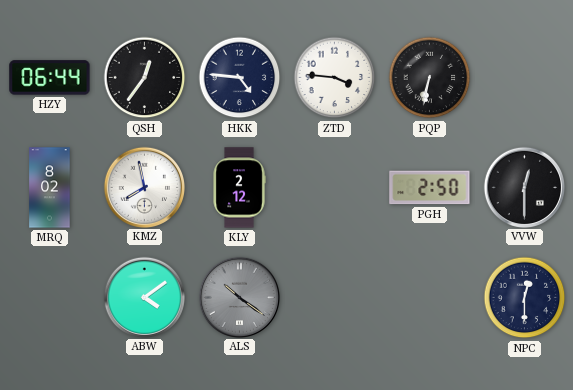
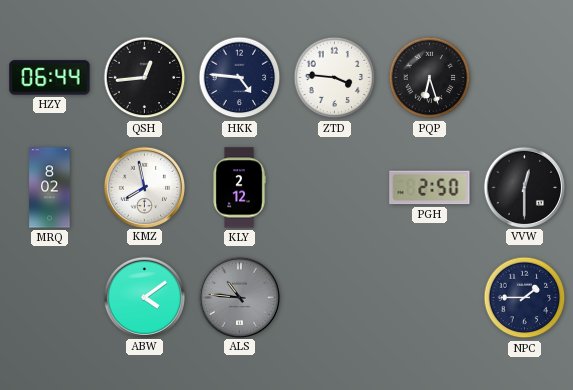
QSH: 12:36 -> 12:44
PQP: 6:32 -> 6:27
ALS: 10:21 -> 10:46
NPC: 12:30 -> 1:45
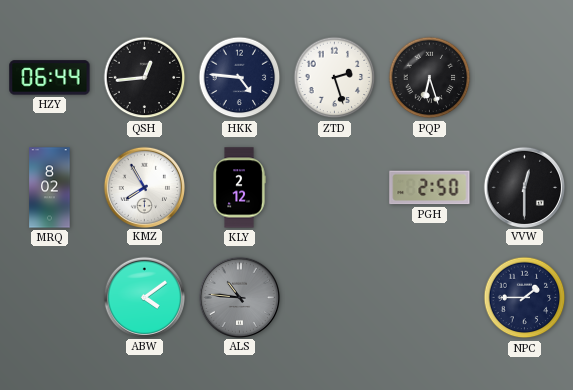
ZTD: 3:46 -> 2:27
KMZ: 7:58 -> 7:55
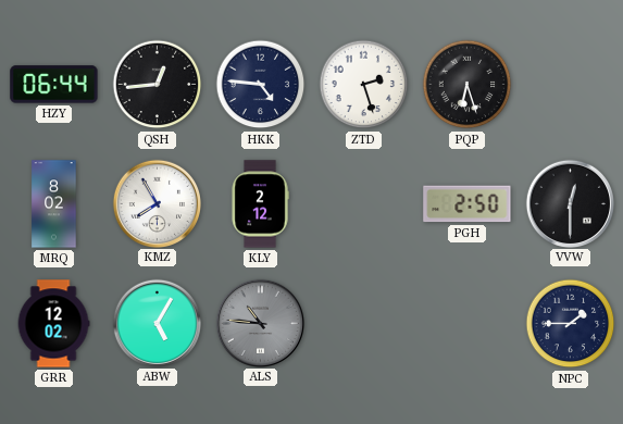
GRR: none -> 12:02
ABW: 4:09 -> 5:05
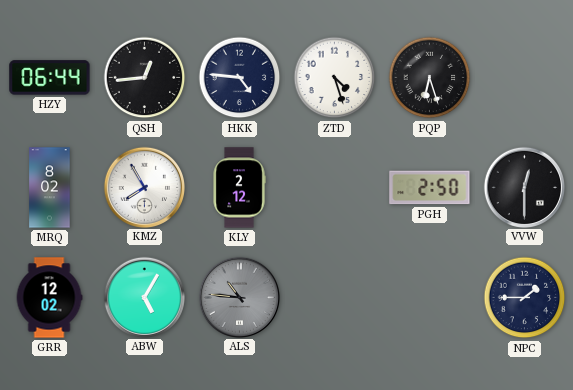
ZTD: 2:27 -> 4:27
